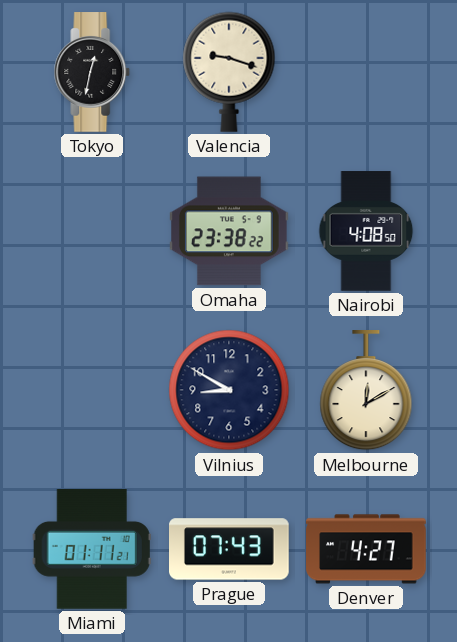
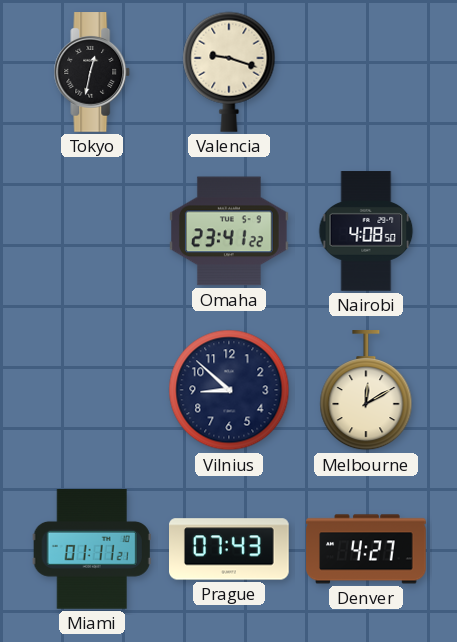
Omaha: 23:38 -> 23:41
Vilnius: 8:50 -> 8:52
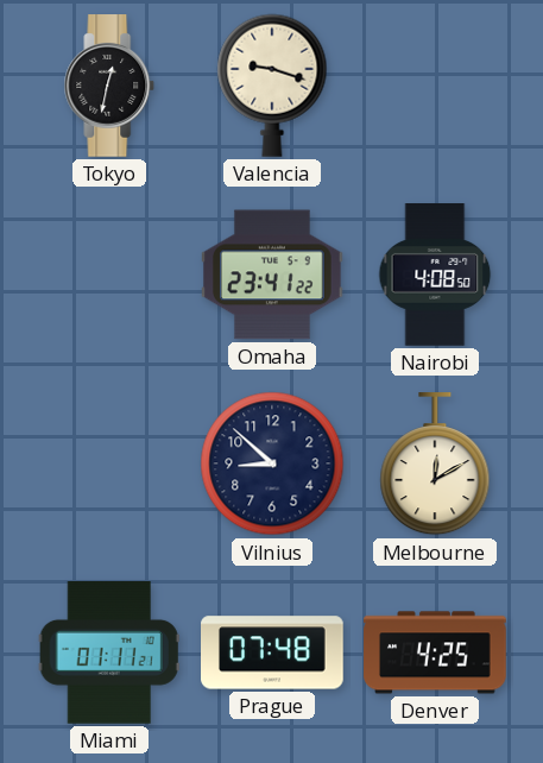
Prague: 07:43 -> 07:48
Denver: 4:27 -> 4:25
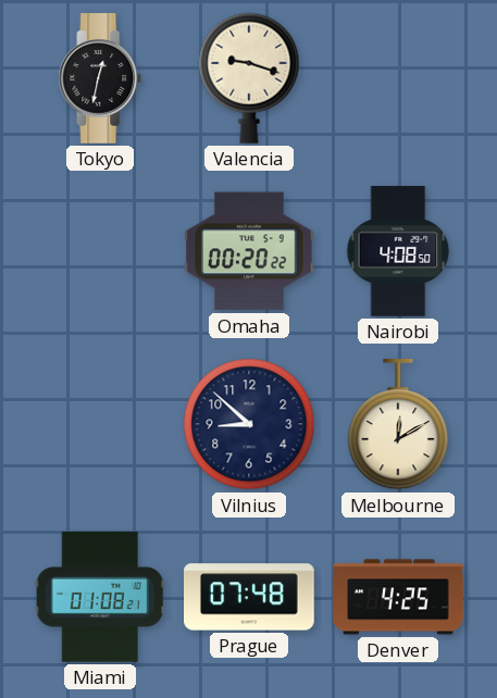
Omaha: 23:41 -> 00:20
Miami: 01:11 -> 01:08
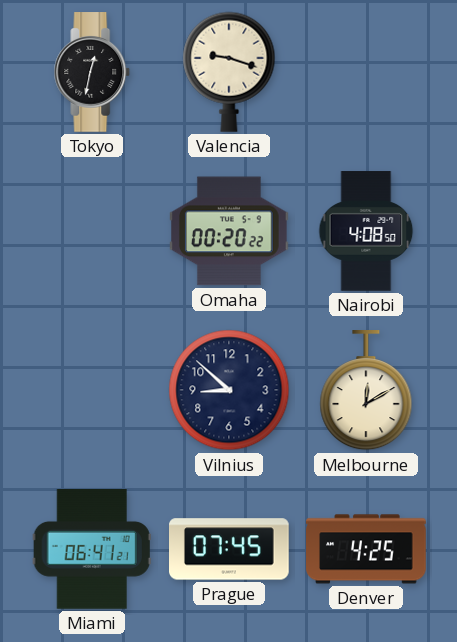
Miami: 01:08 -> 06:41
Prague: 07:48 -> 07:45
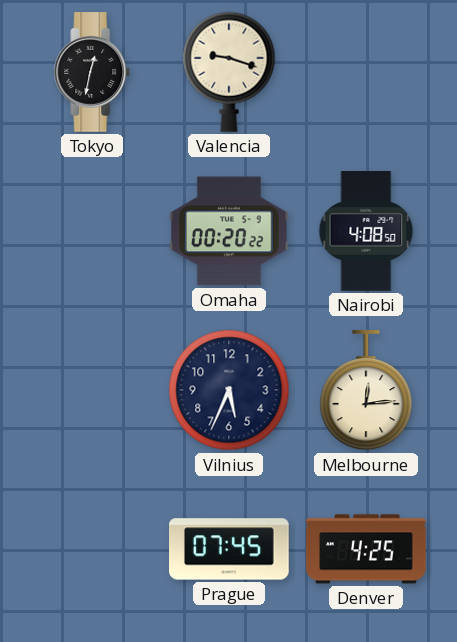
Vilnius: 8:52 -> 5:34
Melbourne: 12:10 -> 12:14
Miami: 06:41 -> none
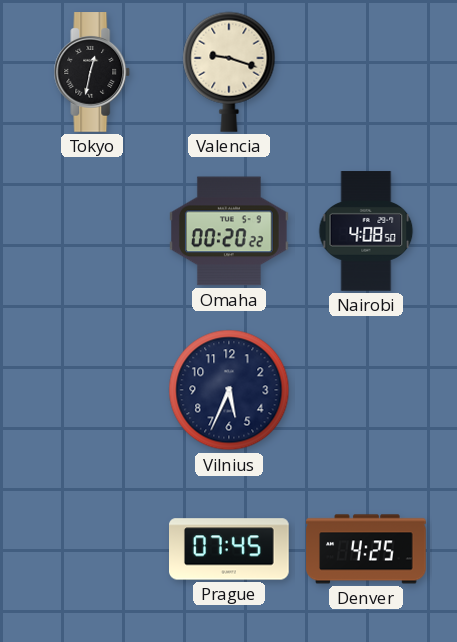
Melbourne: 12:14 -> none
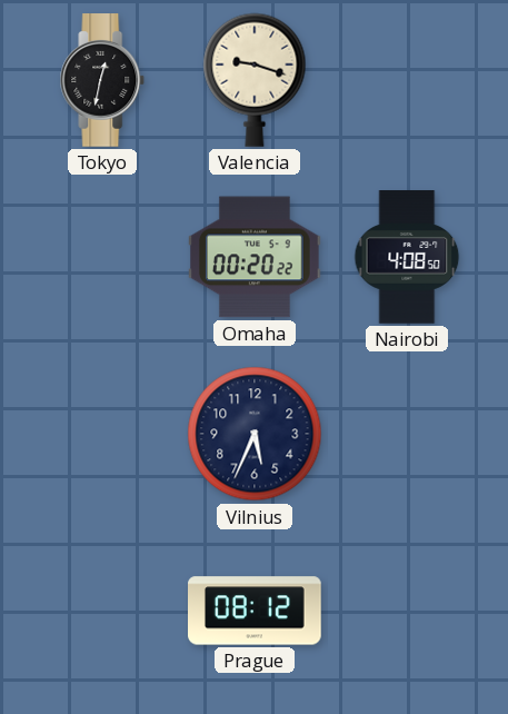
Prague: 07:45 -> 08:12
Denver: 4:25 -> none
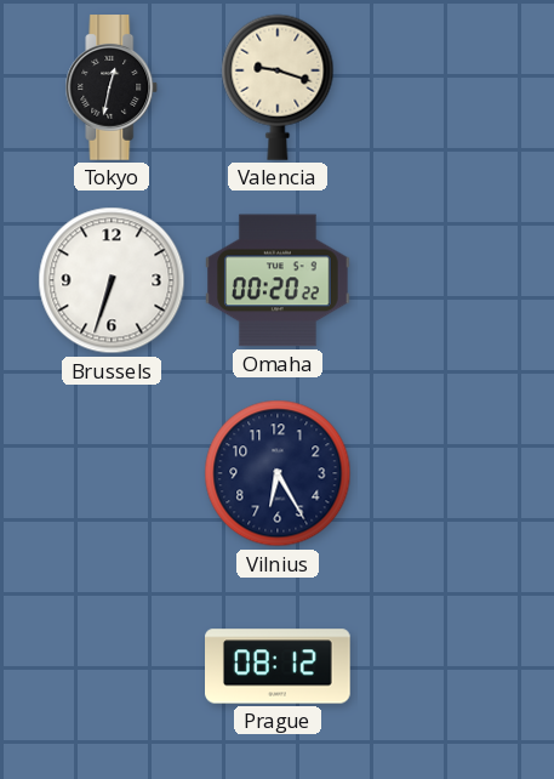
Brussels: none -> 6:33
Nairobi: 4:08 -> none
Vilnius: 5:34 -> 6:25
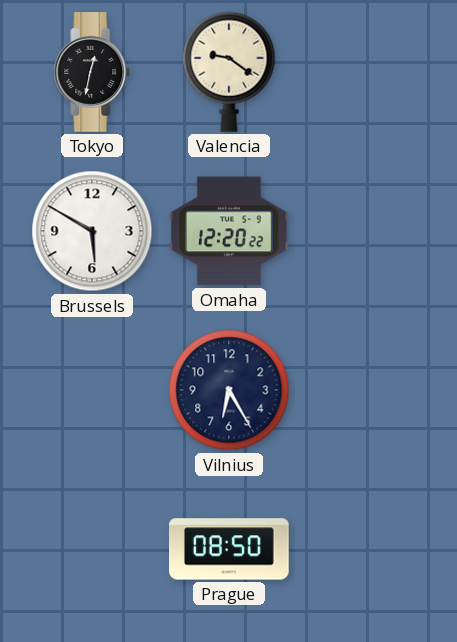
Valencia: 9:18 -> 9:21
Brussels: 6:33 -> 5:50
Omaha: 00:20 -> 12:20
Prague: 08:12 -> 08:50
